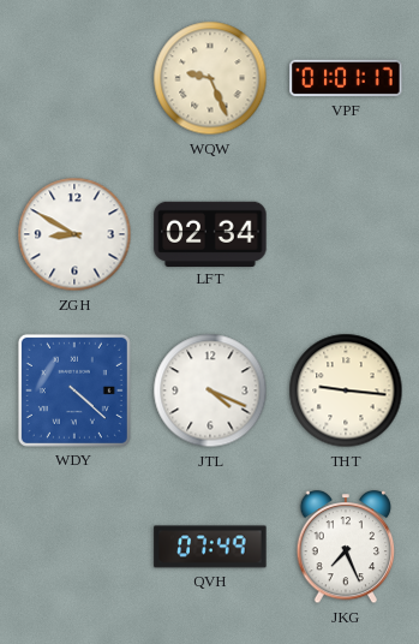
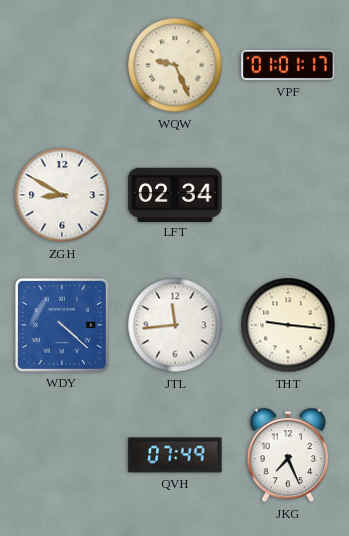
JTL: 4:19 -> 11:44
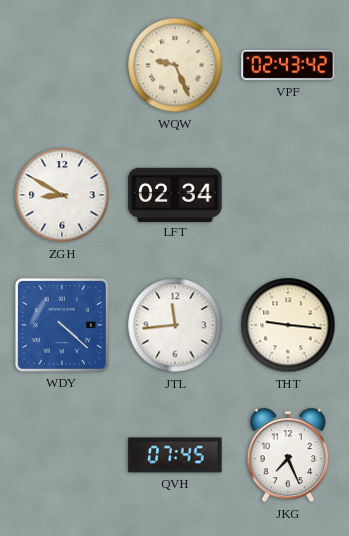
VPF: 01:01 -> 02:43
QVH: 07:49 -> 07:45
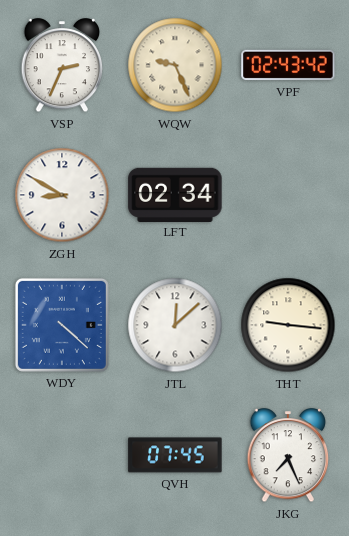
VSP: none -> 2:34
JTL: 11:44 -> 12:08
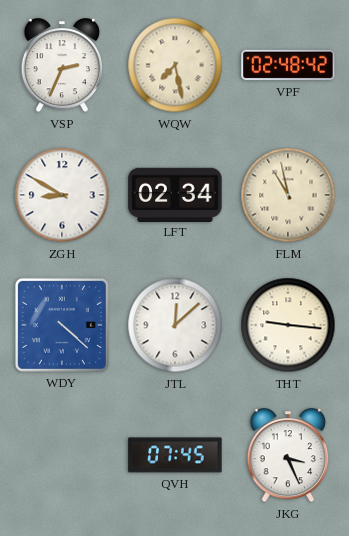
WQW: 9:26 -> 7:28
VPF: 02:43 -> 02:48
FLM: none -> 10:58
JKG: 7:26 -> 3:26
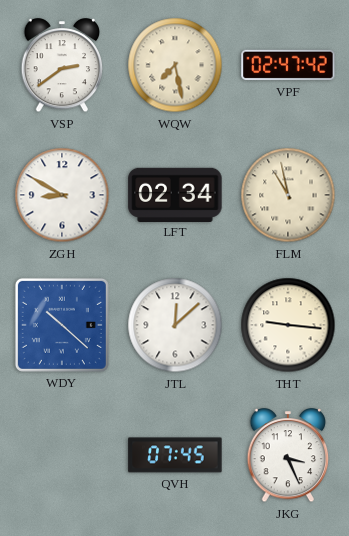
VSP: 2:34 -> 2:39
VPF: 02:48 -> 02:47
WDY: 4:22 -> 10:22
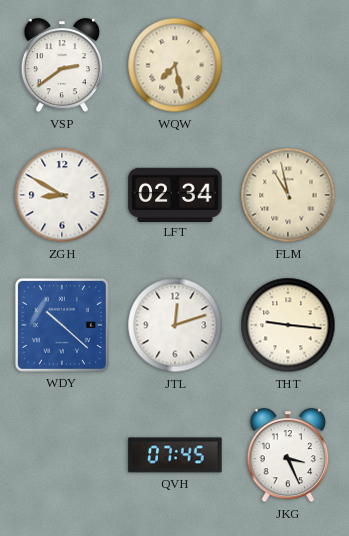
VPF: 02:47 -> none
JTL: 12:08 -> 12:12
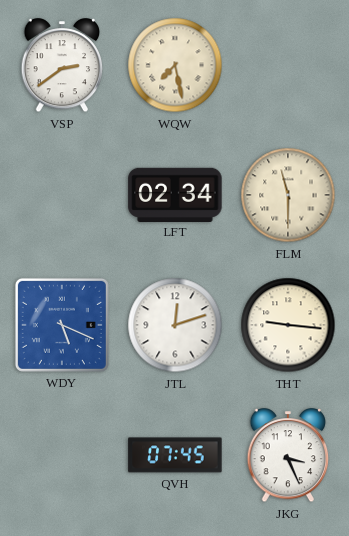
ZGH: 8:50 -> none
FLM: 10:58 -> 11:30
WDY: 10:22 -> 5:19
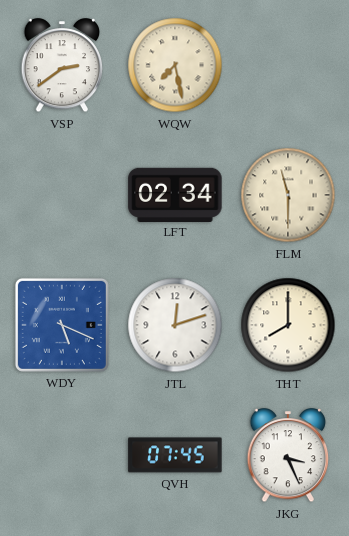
THT: 9:16 -> 8:00
